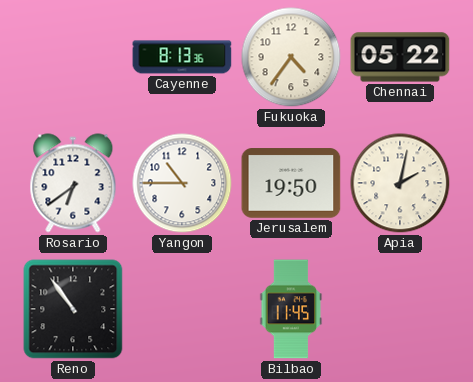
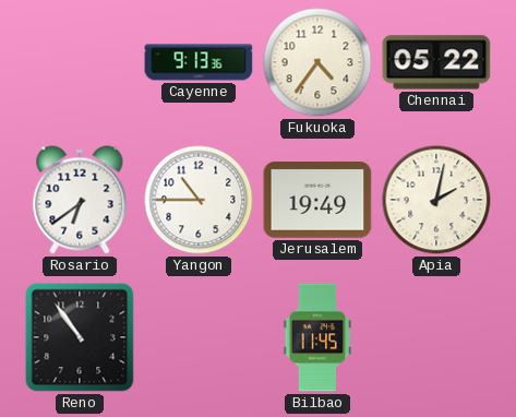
Cayenne: 8:13 -> 9:13
Jerusalem: 19:50 -> 19:49
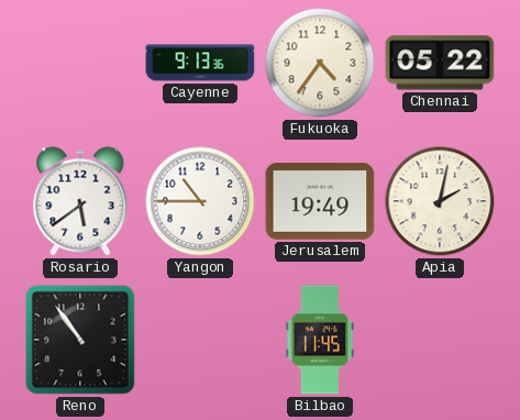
Rosario: 6:39 -> 5:39
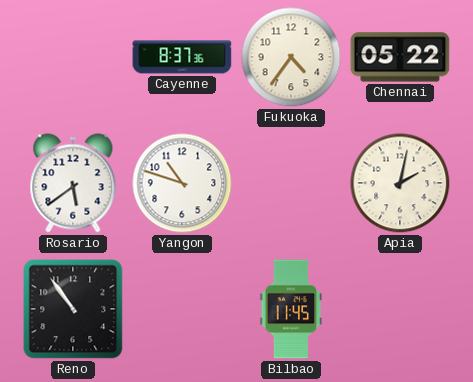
Cayenne: 9:13 -> 8:37
Yangon: 10:45 -> 10:48
Jerusalem: 19:49 -> none
